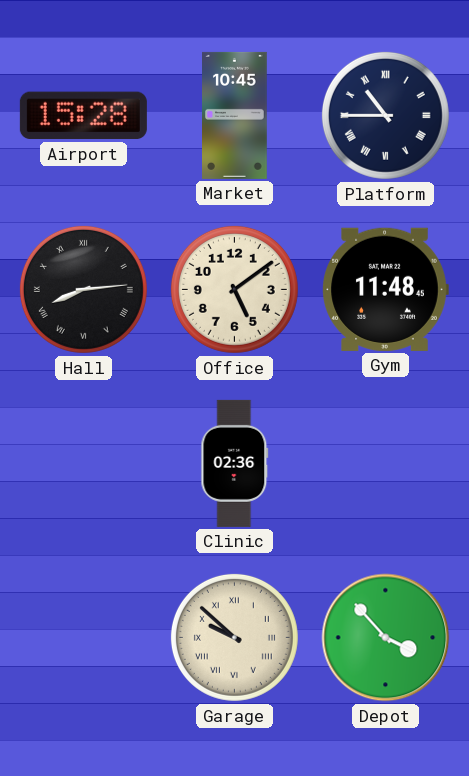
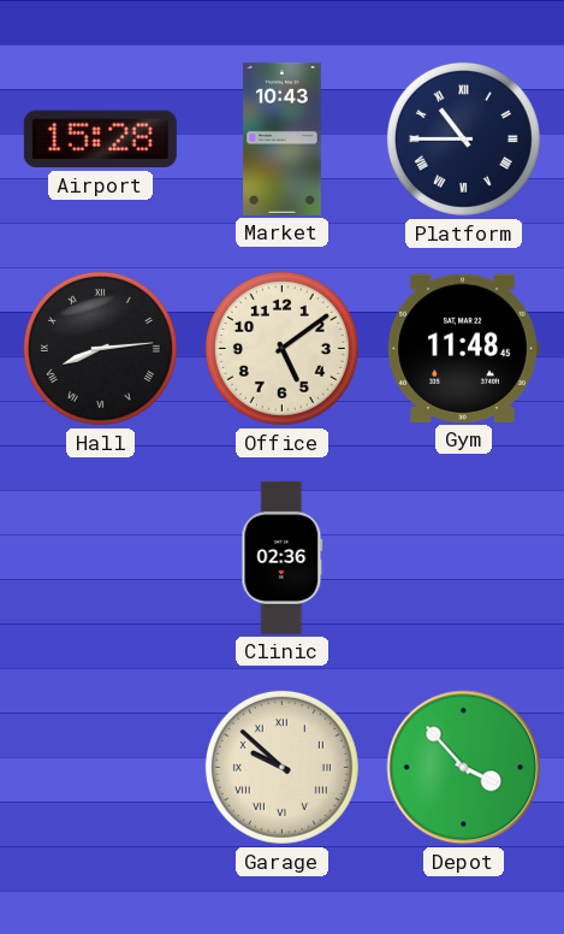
Market: 10:45 -> 10:43
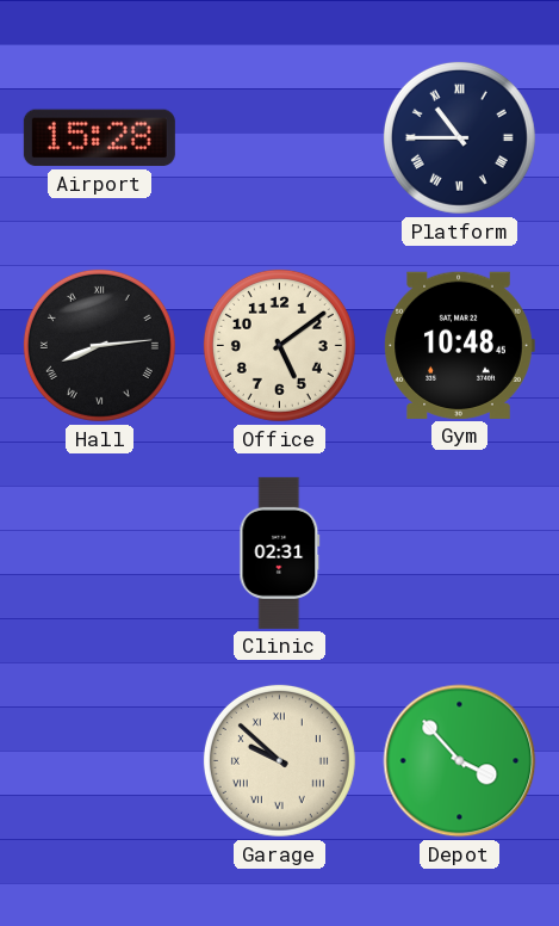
Market: 10:43 -> none
Gym: 11:48 -> 10:48
Clinic: 02:36 -> 02:31
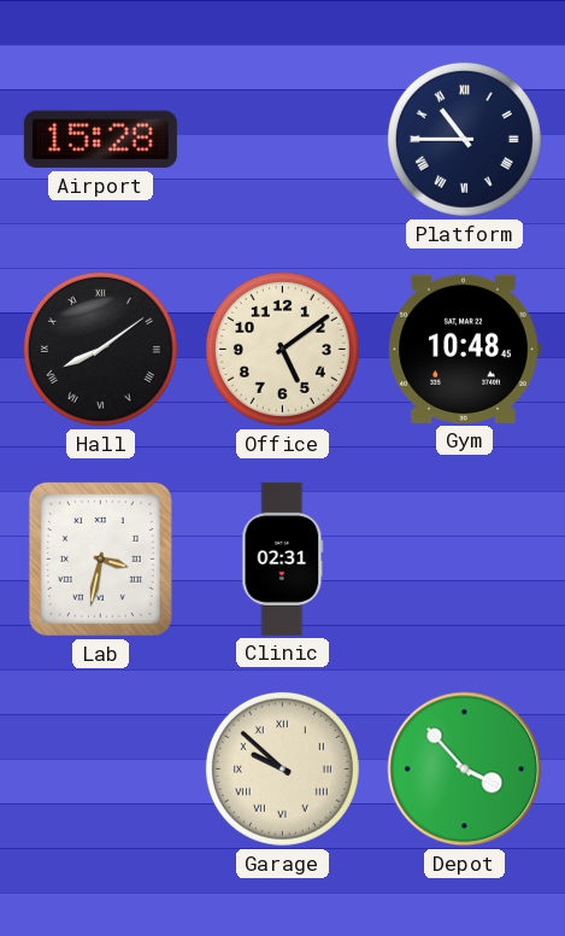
Hall: 8:14 -> 8:09
Lab: none -> 3:32
